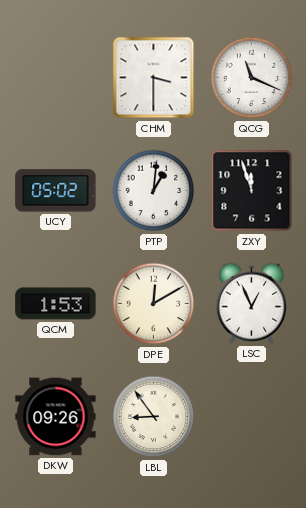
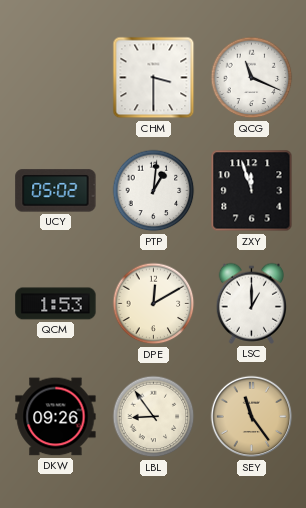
LSC: 12:56 -> 1:00
SEY: none -> 11:24
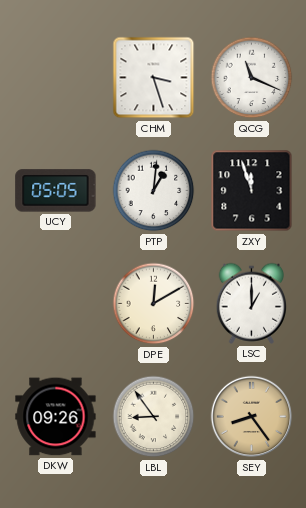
CHM: 3:30 -> 3:27
UCY: 05:02 -> 05:05
QCM: 1:53 -> none
SEY: 11:24 -> 8:24
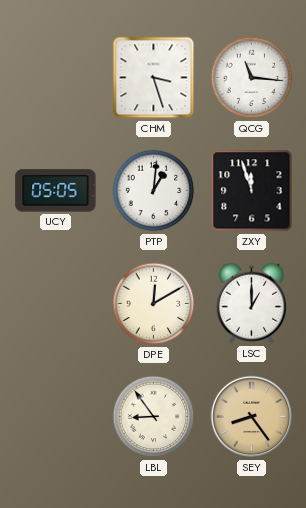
QCG: 11:19 -> 11:16
DKW: 09:26 -> none
